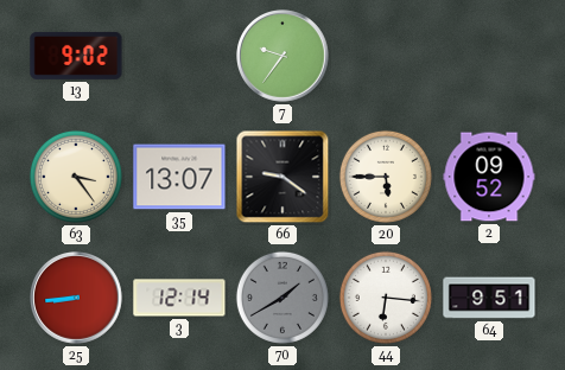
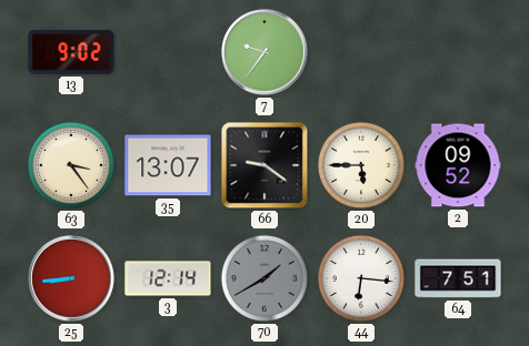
64: 9:51 -> 7:51
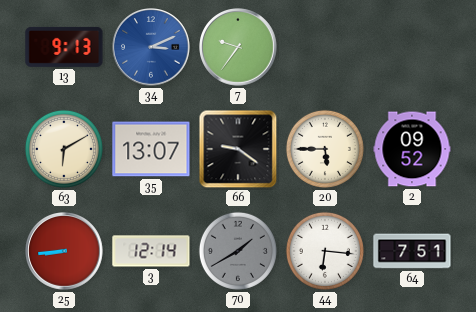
13: 9:02 -> 9:13
34: none -> 3:11
63: 3:24 -> 6:10
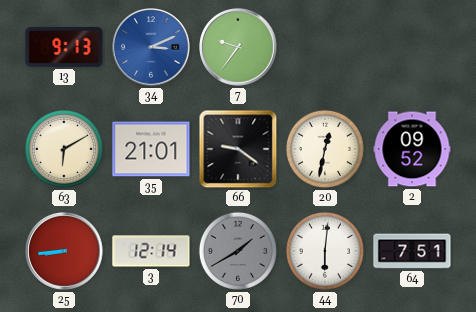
35: 13:07 -> 21:01
20: 5:45 -> 12:32
44: 6:16 -> 6:01
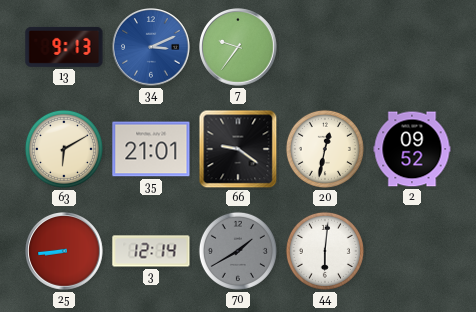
64: 7:51 -> none
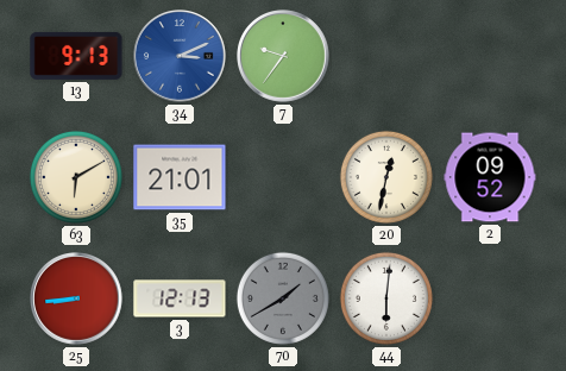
66: 9:21 -> none
3: 12:14 -> 12:13
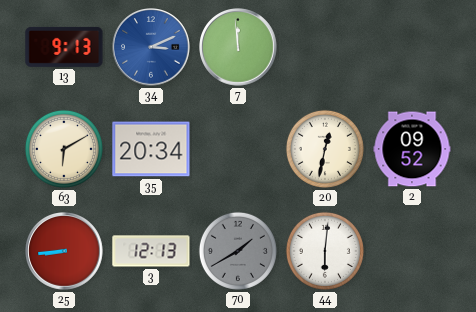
7: 9:36 -> 11:59
35: 21:01 -> 20:34
